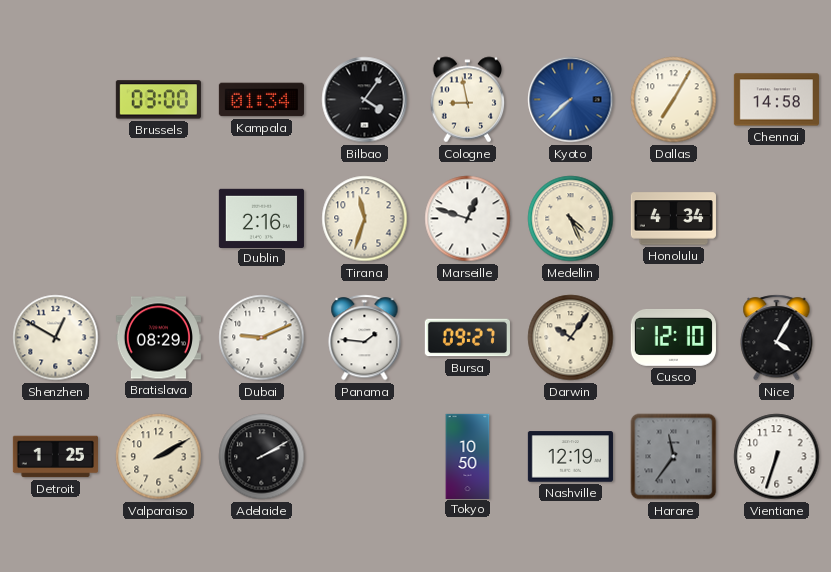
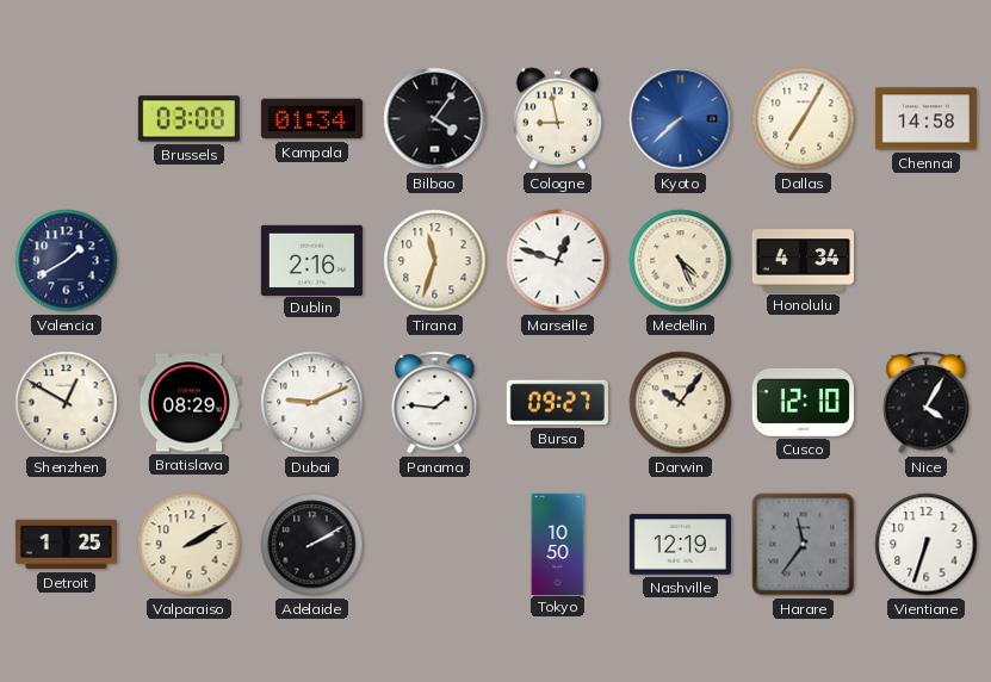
Valencia: none -> 1:40
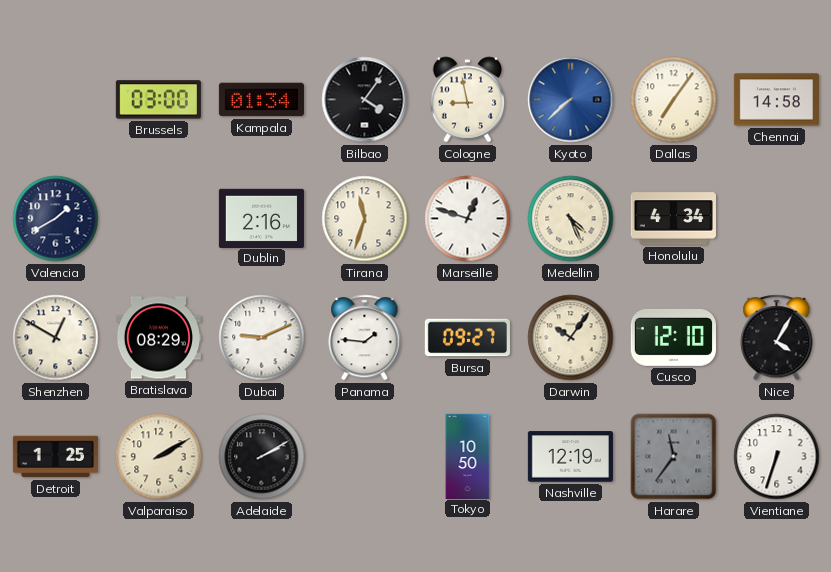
Dallas: 7:05 -> 7:06
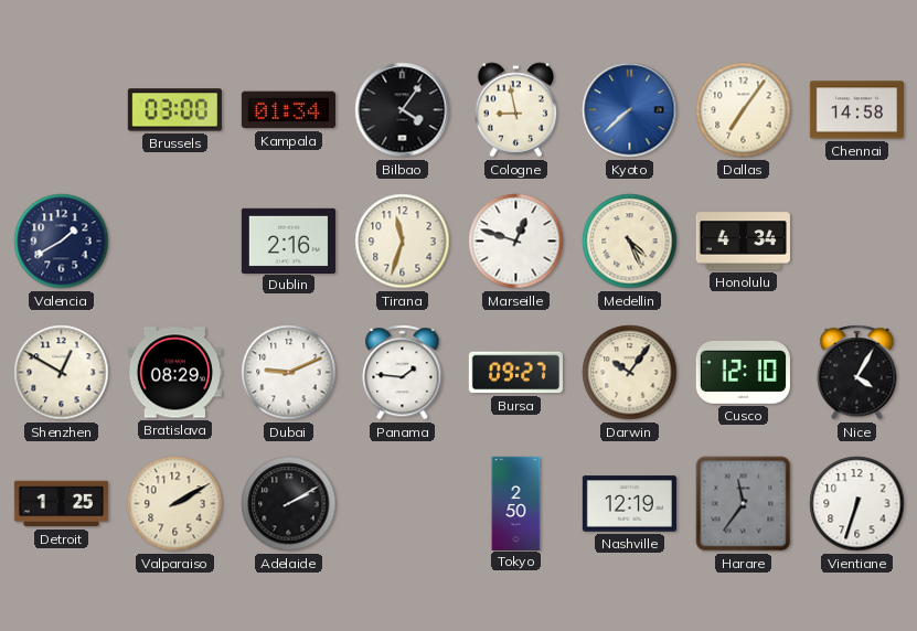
Tokyo: 10:50 -> 2:50
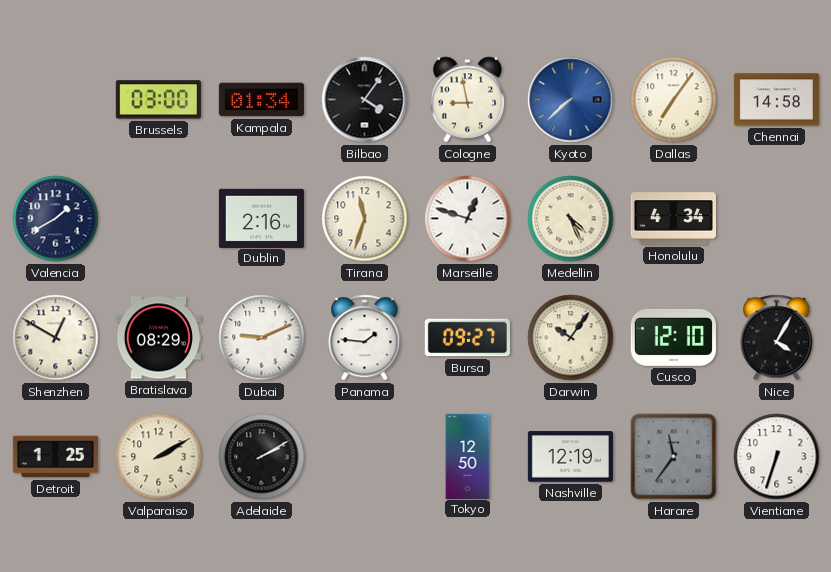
Tokyo: 2:50 -> 12:50
